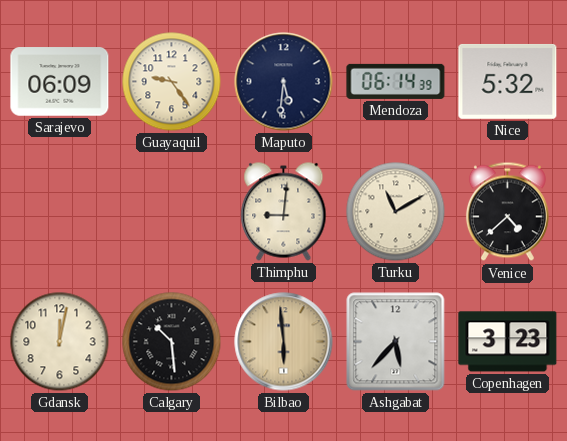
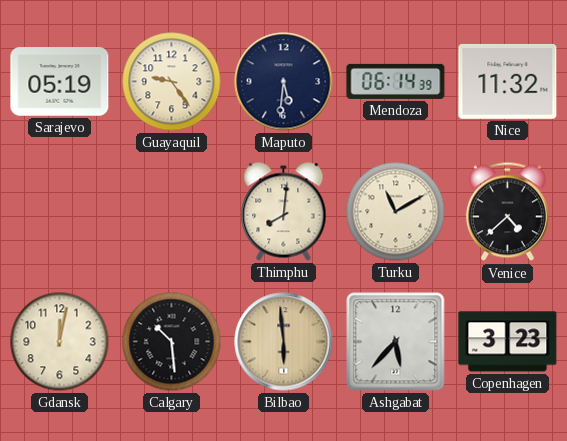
Sarajevo: 06:09 -> 05:19
Nice: 5:32 -> 11:32
Thimphu: 9:01 -> 8:01
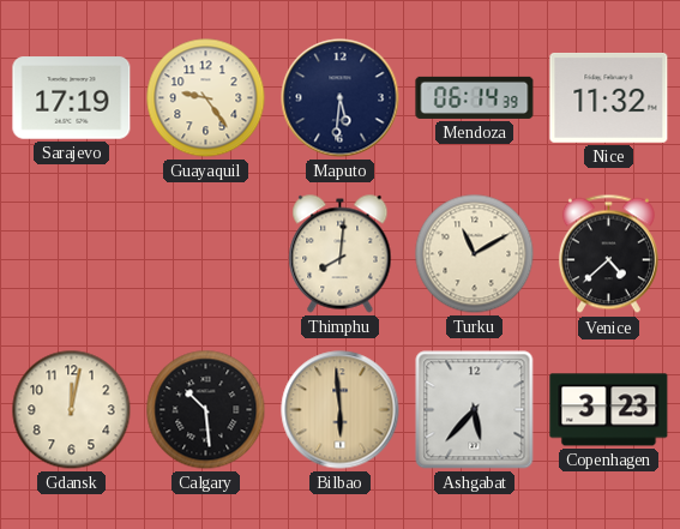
Sarajevo: 05:19 -> 17:19
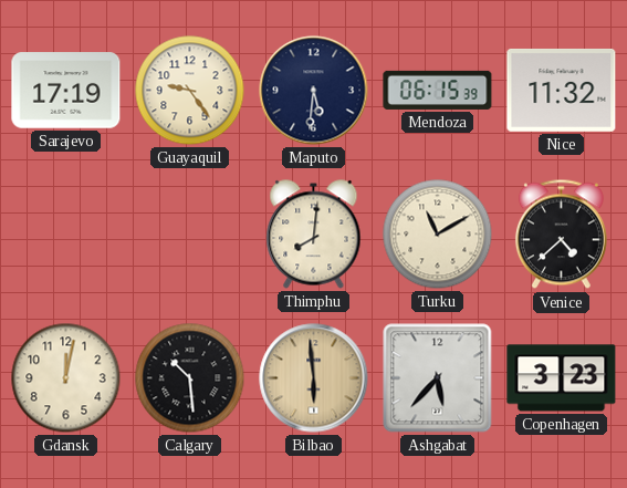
Mendoza: 06:14 -> 06:15
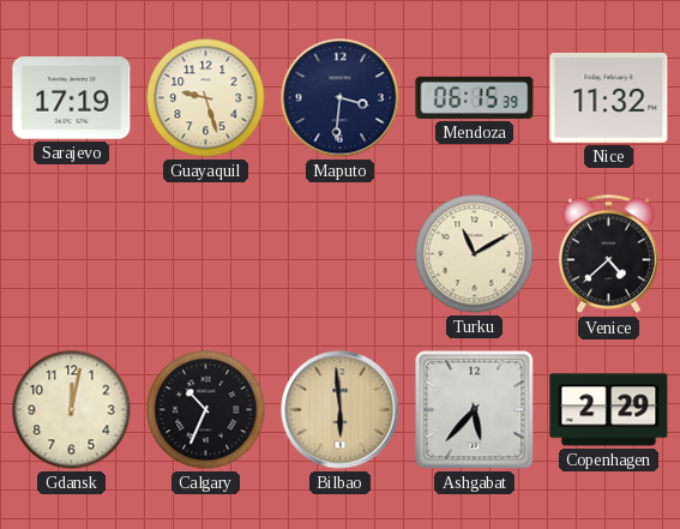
Guayaquil: 9:24 -> 9:27
Maputo: 5:31 -> 3:31
Thimphu: 8:01 -> none
Calgary: 10:29 -> 10:34
Copenhagen: 3:23 -> 2:29
